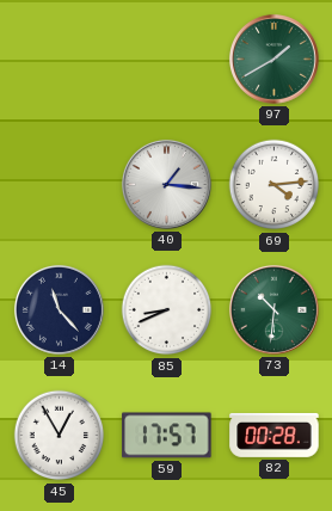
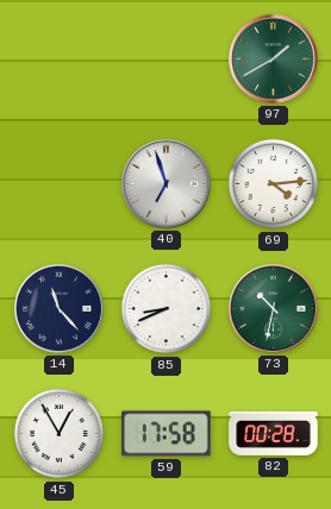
40: 1:16 -> 6:57
73: 10:31 -> 10:32
59: 17:57 -> 17:58
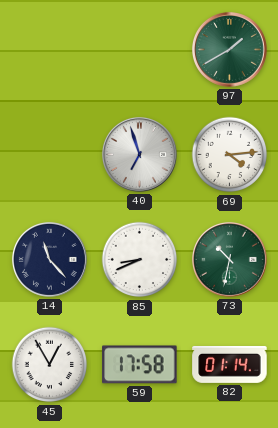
82: 00:28 -> 01:14
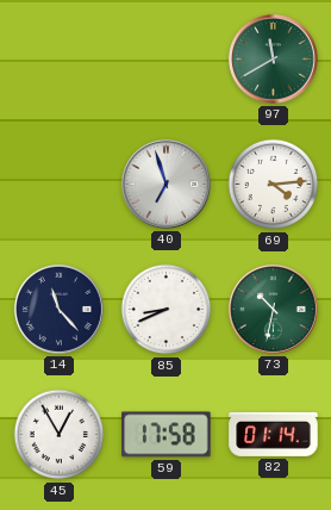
97: 1:40 -> 11:40
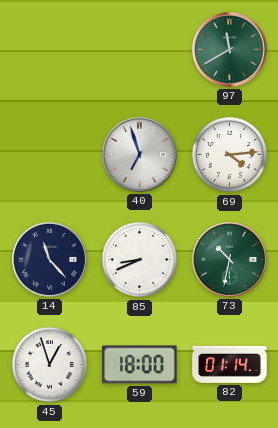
45: 12:55 -> 12:57
59: 17:58 -> 18:00
